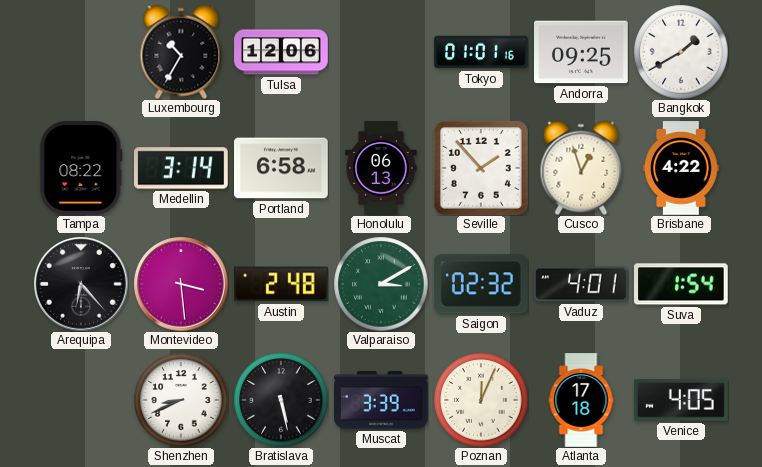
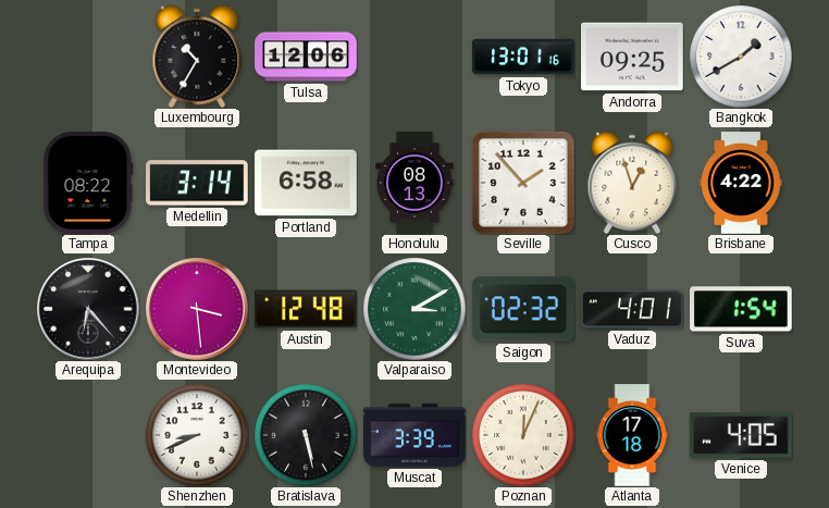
Tokyo: 01:01 -> 13:01
Honolulu: 06:13 -> 08:13
Austin: 2:48 -> 12:48
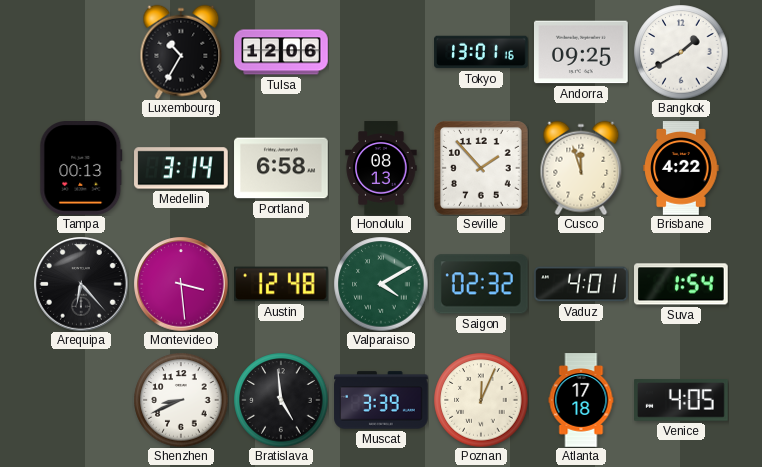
Tampa: 08:22 -> 00:13
Cusco: 12:57 -> 11:57
Valparaiso: 3:10 -> 4:10
Bratislava: 5:28 -> 4:59
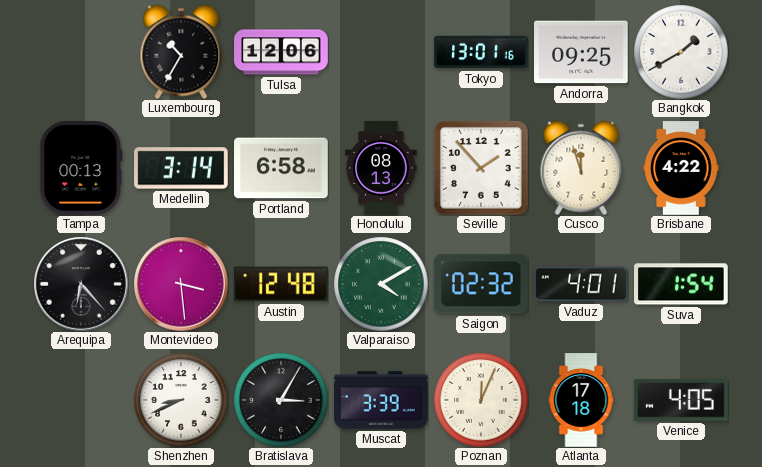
Bratislava: 4:59 -> 3:05
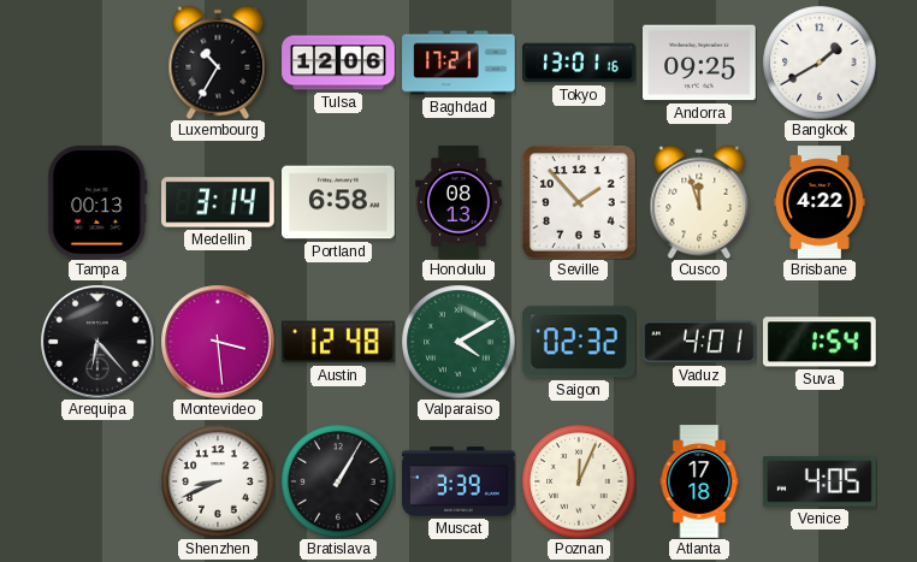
Baghdad: none -> 17:21
Bratislava: 3:05 -> 1:05
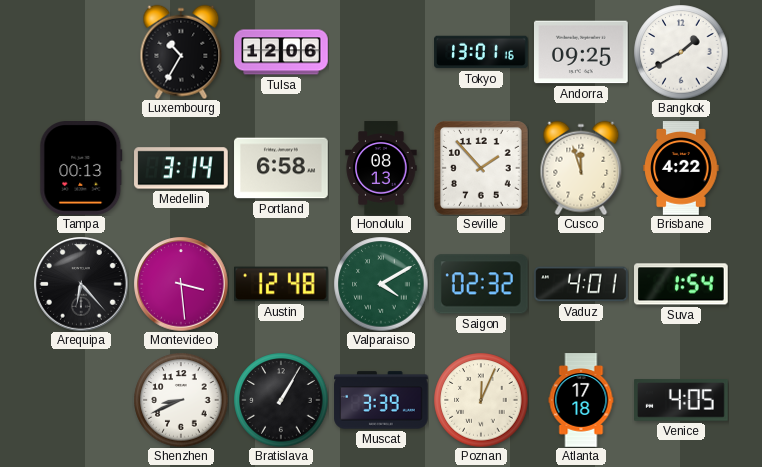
Baghdad: 17:21 -> none
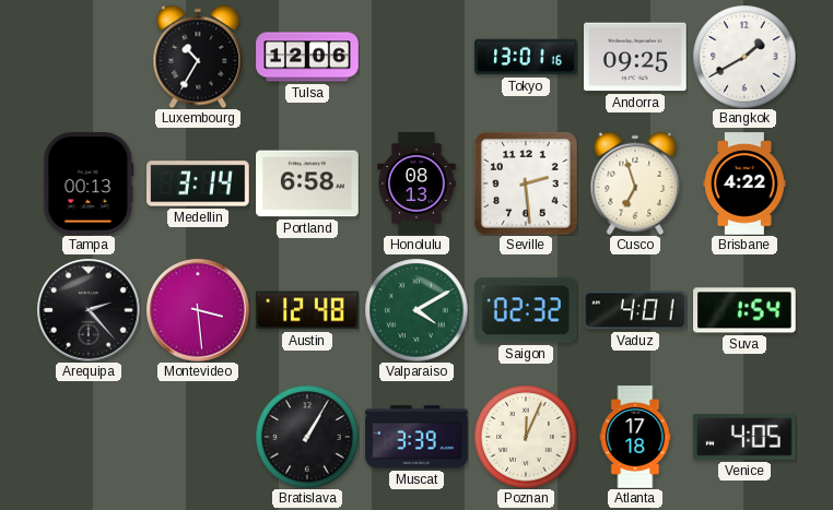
Seville: 1:53 -> 2:29
Cusco: 11:57 -> 6:57
Arequipa: 6:23 -> 2:23
Shenzhen: 8:41 -> none
